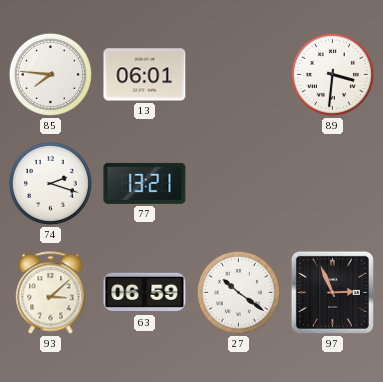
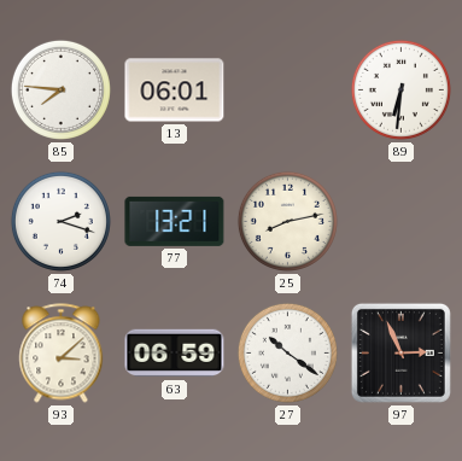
89: 3:31 -> 6:31
25: none -> 8:13
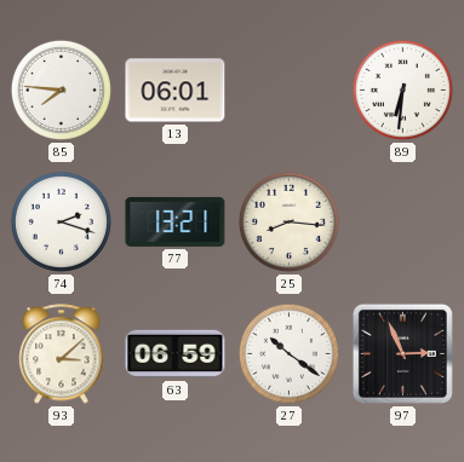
25: 8:13 -> 8:16
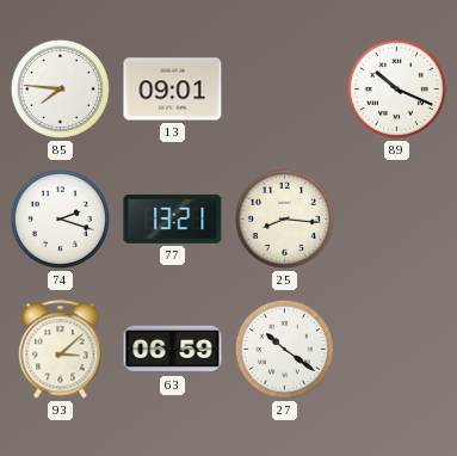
13: 06:01 -> 09:01
89: 6:31 -> 10:19
97: 2:56 -> none
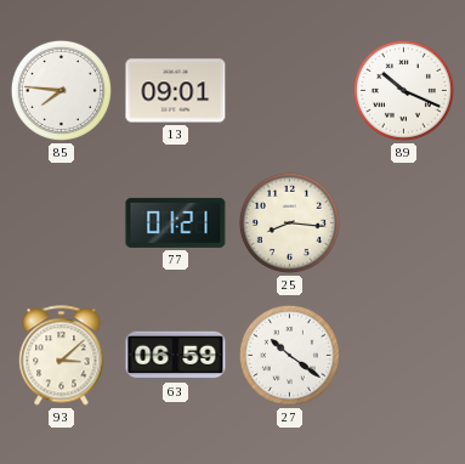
74: 2:18 -> none
77: 13:21 -> 01:21
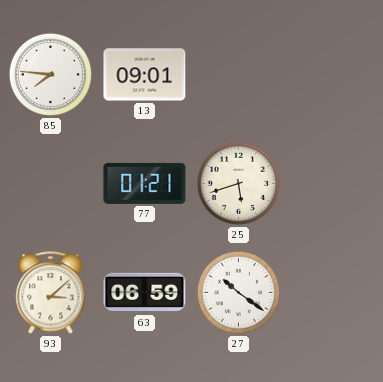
89: 10:19 -> none
25: 8:16 -> 5:42
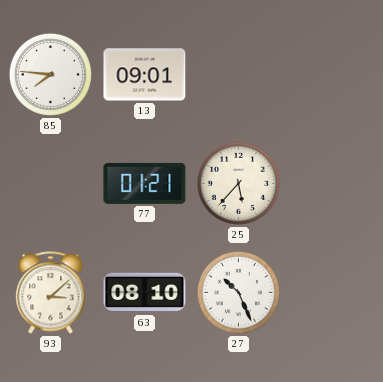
25: 5:42 -> 5:37
63: 06:59 -> 08:10
27: 10:21 -> 10:26
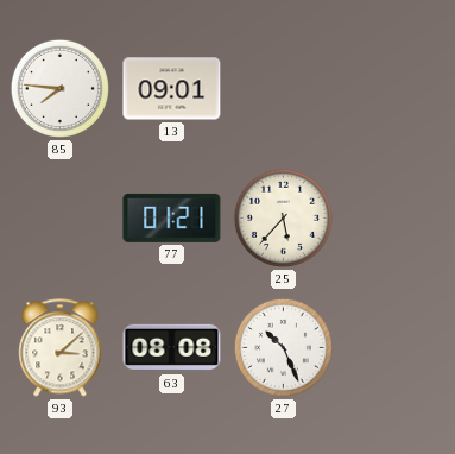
63: 08:10 -> 08:08
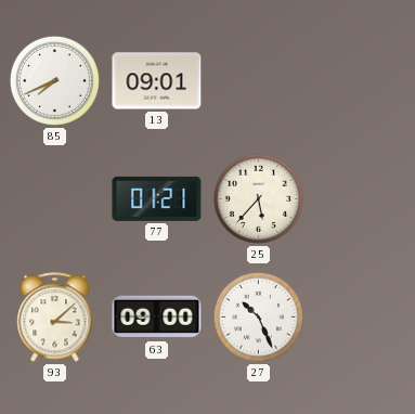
85: 7:46 -> 7:41
63: 08:08 -> 09:00
